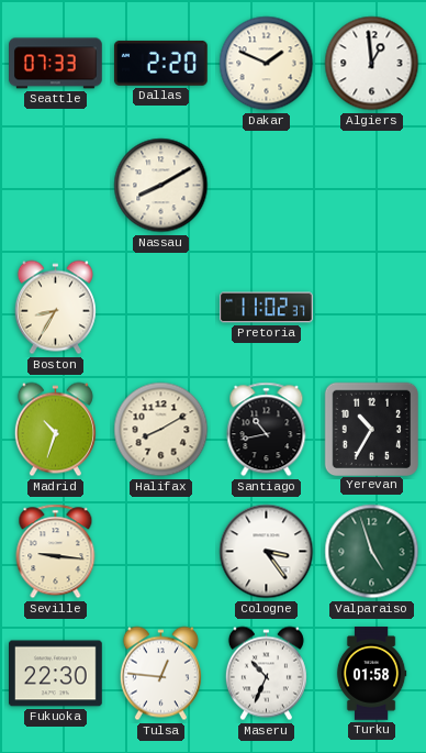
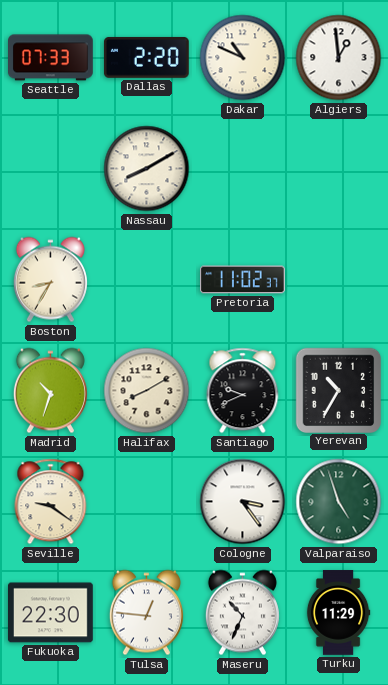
Dakar: 1:49 -> 10:49
Santiago: 10:43 -> 9:41
Seville: 9:16 -> 9:21
Turku: 01:58 -> 11:29
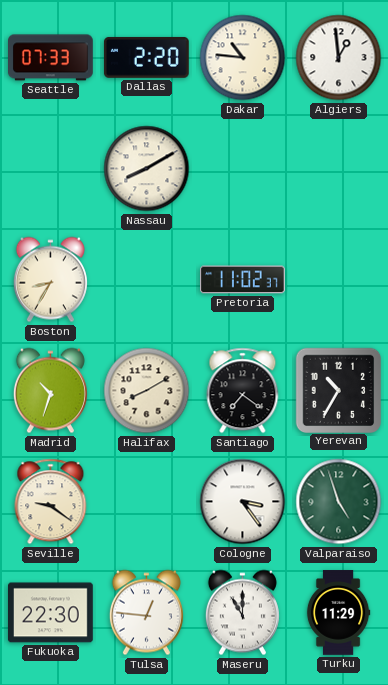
Dakar: 10:49 -> 10:46
Santiago: 9:41 -> 7:21
Maseru: 10:34 -> 11:00
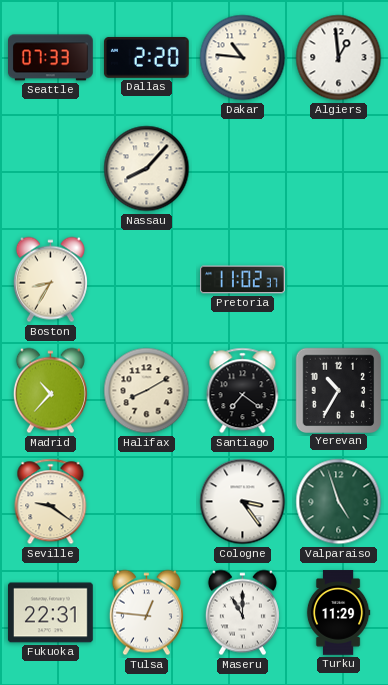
Nassau: 8:10 -> 8:07
Madrid: 10:33 -> 10:37
Fukuoka: 22:30 -> 22:31
